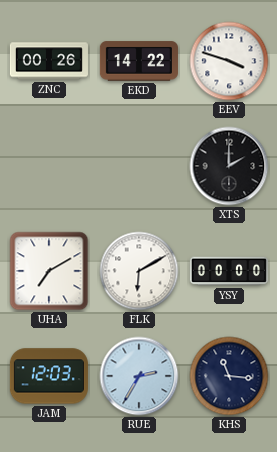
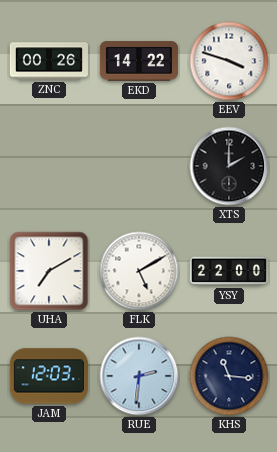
FLK: 6:10 -> 5:10
YSY: 00:00 -> 22:00
RUE: 2:35 -> 2:31
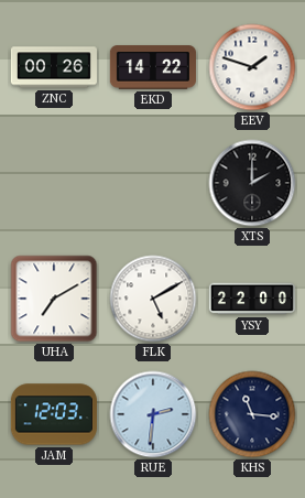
EEV: 3:48 -> 1:48
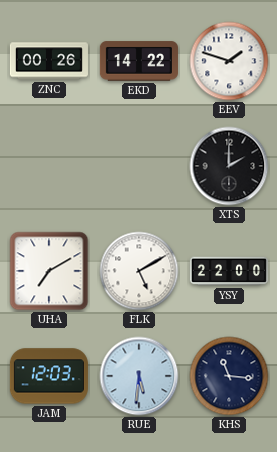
RUE: 2:31 -> 5:31
